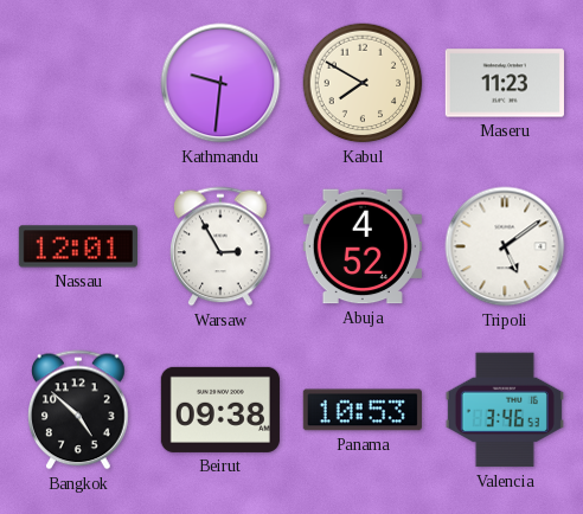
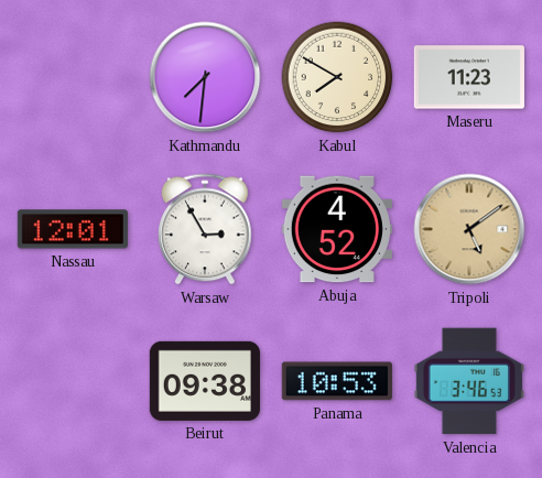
Kathmandu: 9:31 -> 7:31
Tripoli dial: white -> champagne
Bangkok: 4:52 -> none
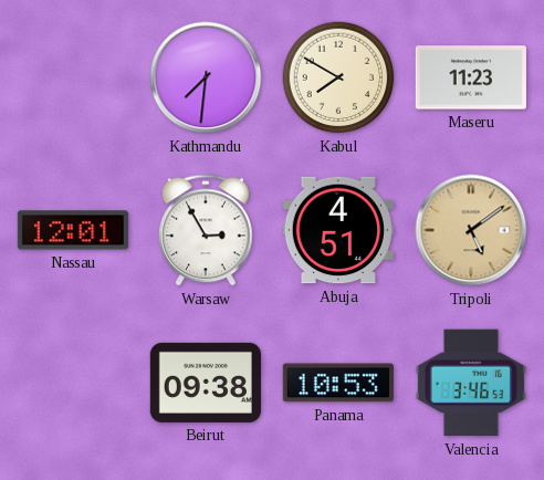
Abuja: 4:52 -> 4:51
